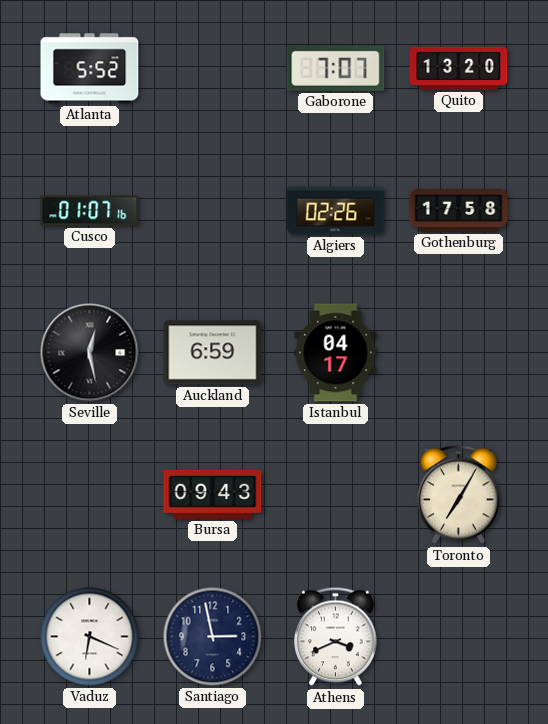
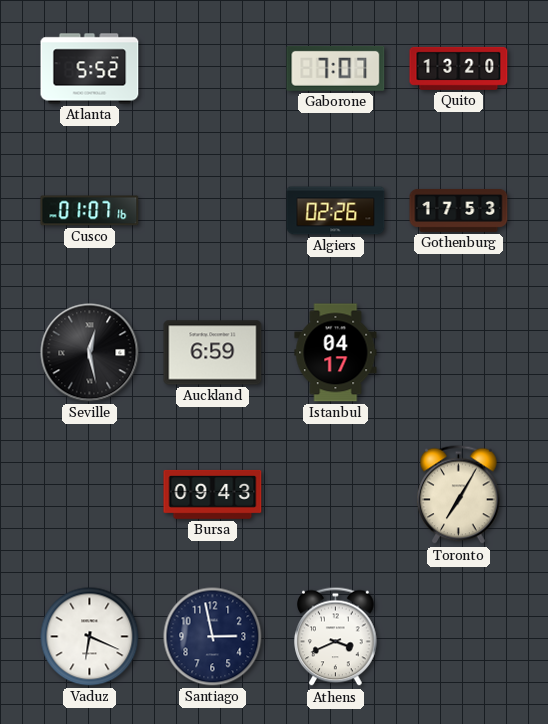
Gothenburg: 17:58 -> 17:53
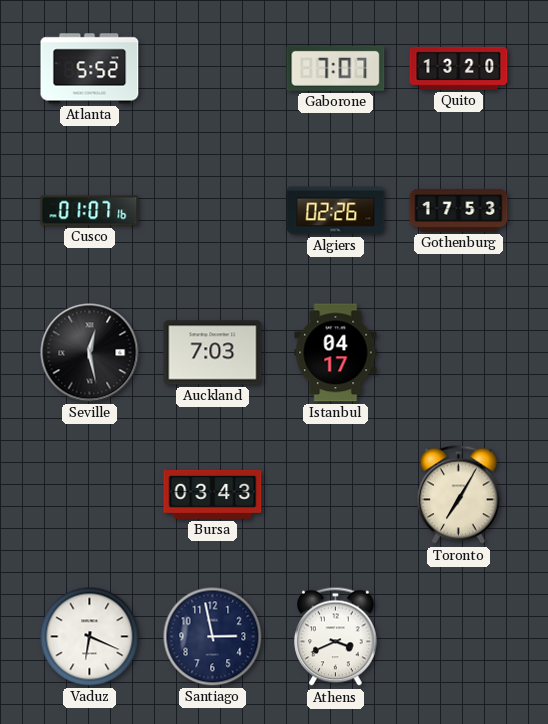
Auckland: 6:59 -> 7:03
Bursa: 09:43 -> 03:43
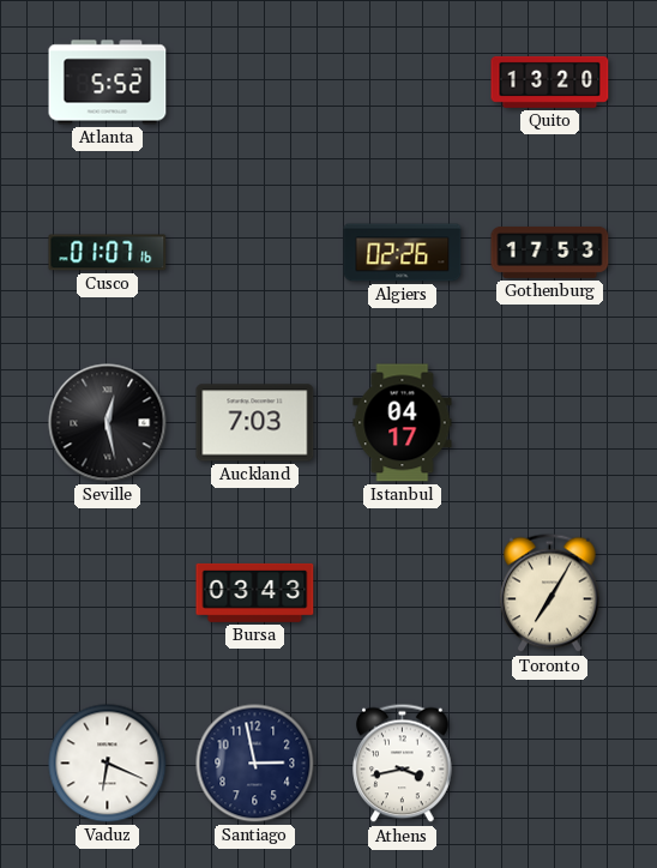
Gaborone: 7:07 -> none
Athens: 3:41 -> 3:43
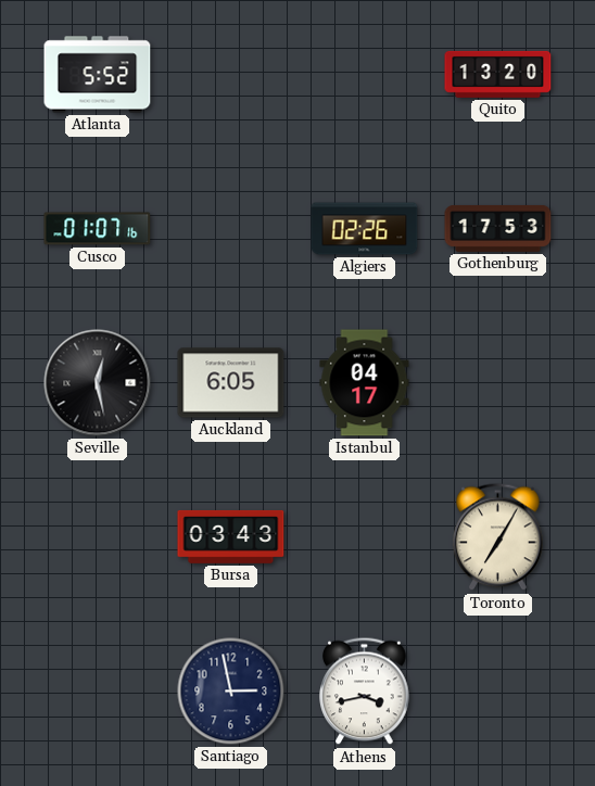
Auckland: 7:03 -> 6:05
Vaduz: 6:19 -> none
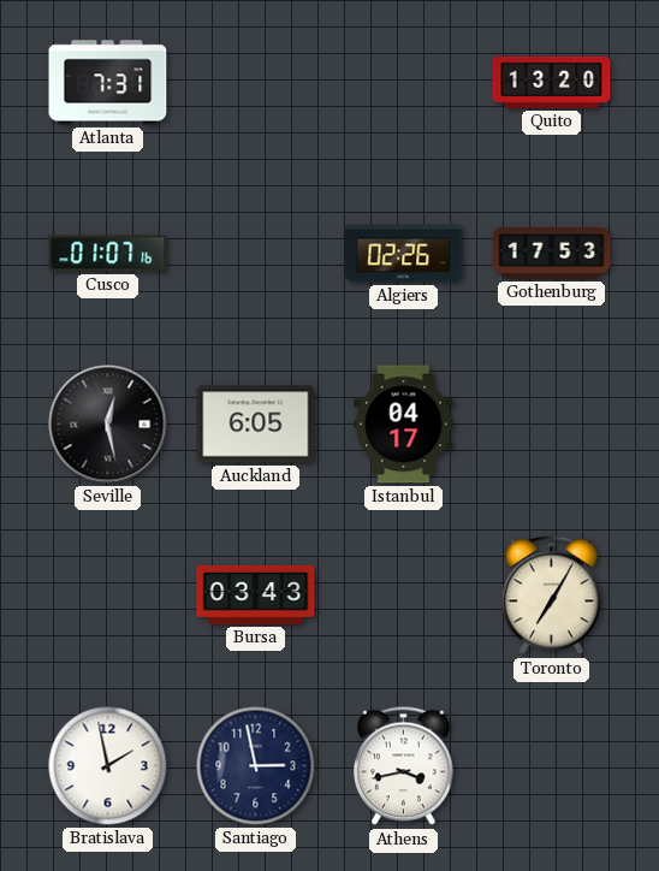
Atlanta: 5:52 -> 7:31
Bratislava: none -> 1:58
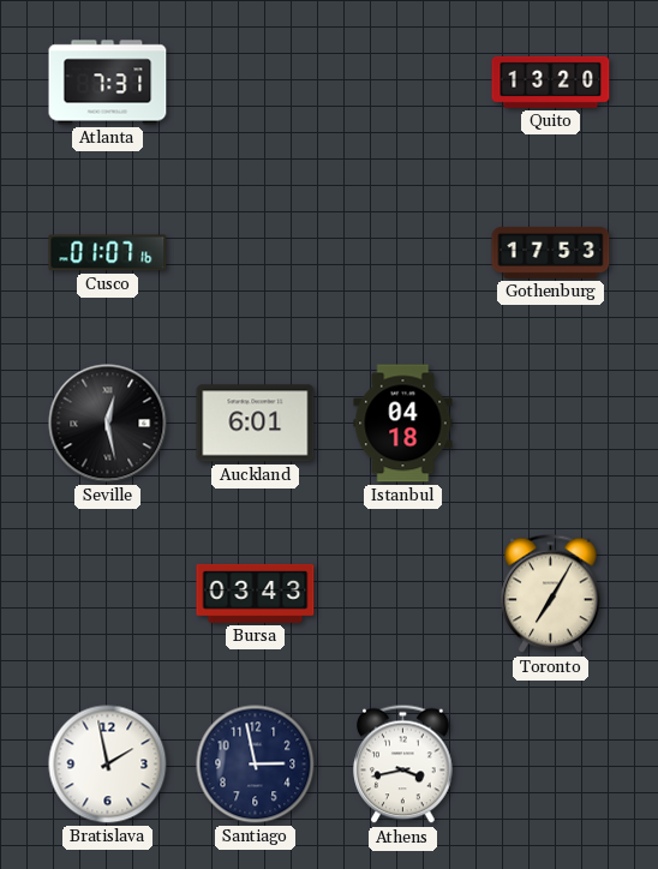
Algiers: 02:26 -> none
Auckland: 6:05 -> 6:01
Istanbul: 04:17 -> 04:18
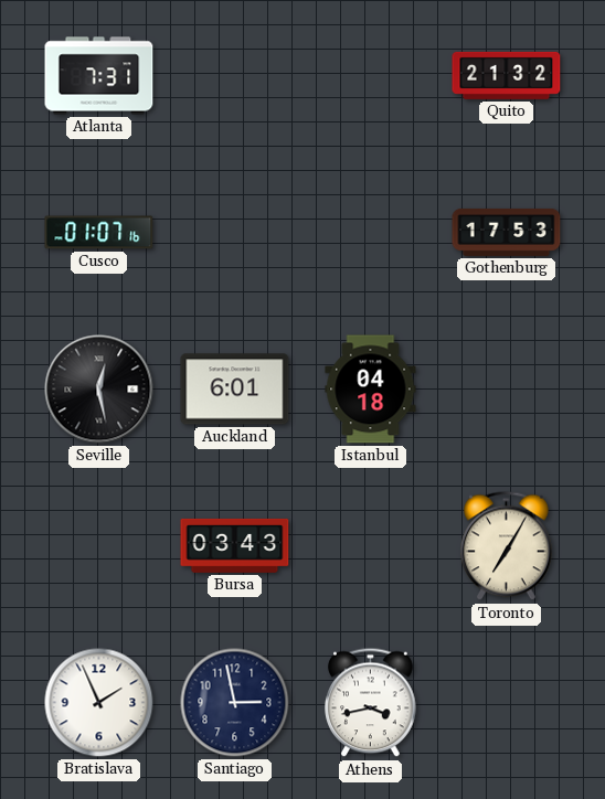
Quito: 13:20 -> 21:32
Bratislava: 1:58 -> 1:56
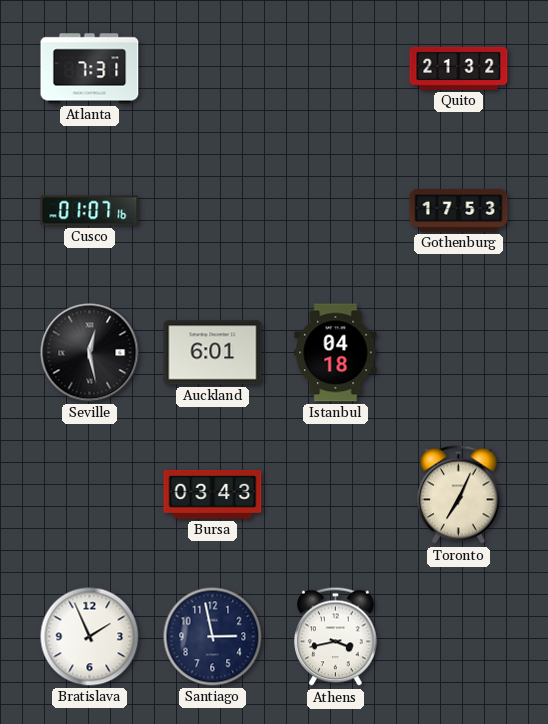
Toronto: 7:05 -> 7:04
